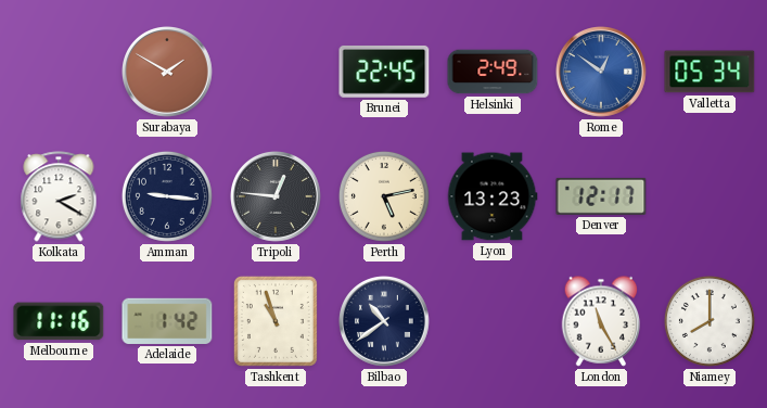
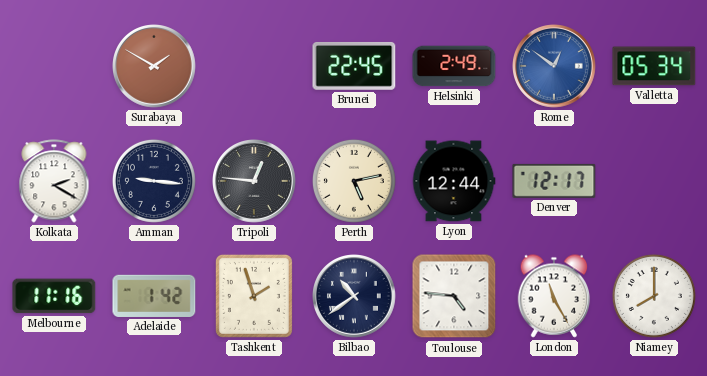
Lyon: 13:23 -> 12:44
Tashkent: 10:57 -> 1:57
Toulouse: none -> 4:46
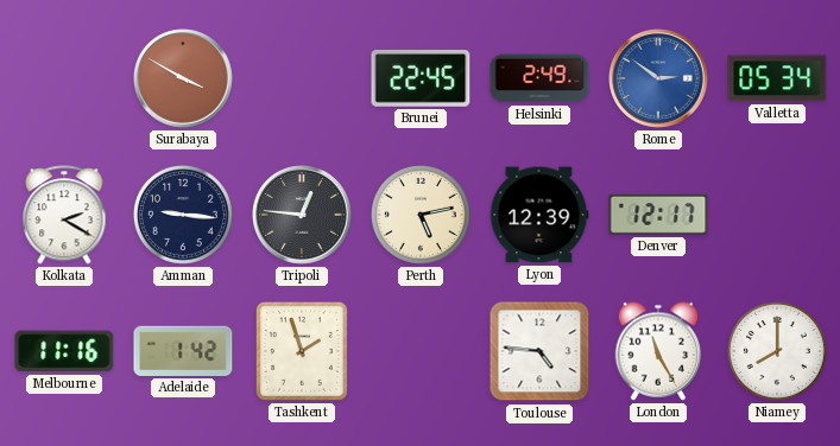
Surabaya: 1:50 -> 3:50
Rome: 12:51 -> 2:51
Lyon: 12:44 -> 12:39
Bilbao: 10:39 -> none
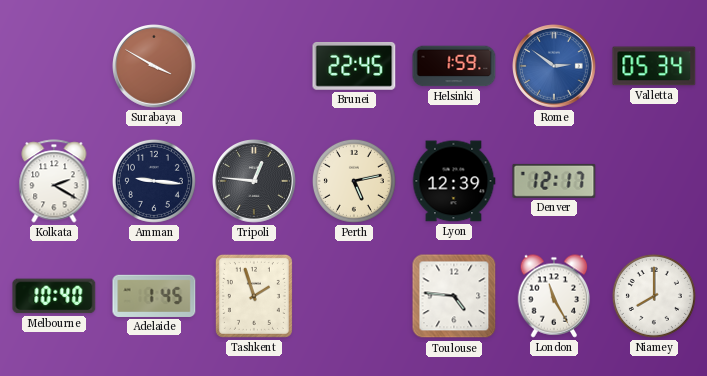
Helsinki: 2:49 -> 1:59
Melbourne: 11:16 -> 10:40
Adelaide: 1:42 -> 1:45
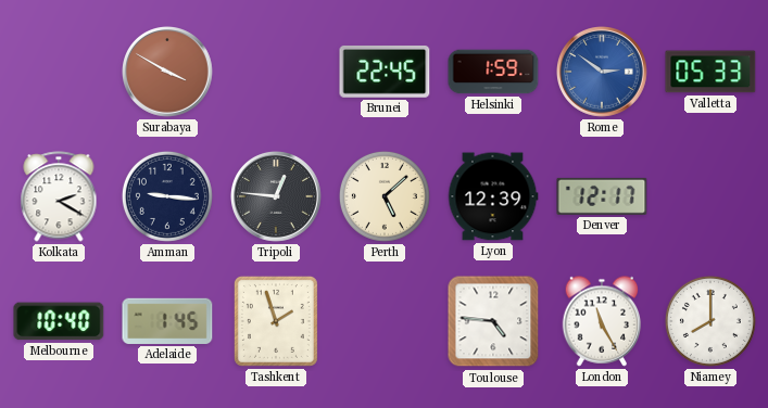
Valletta: 05:34 -> 05:33
Perth: 5:13 -> 5:08
